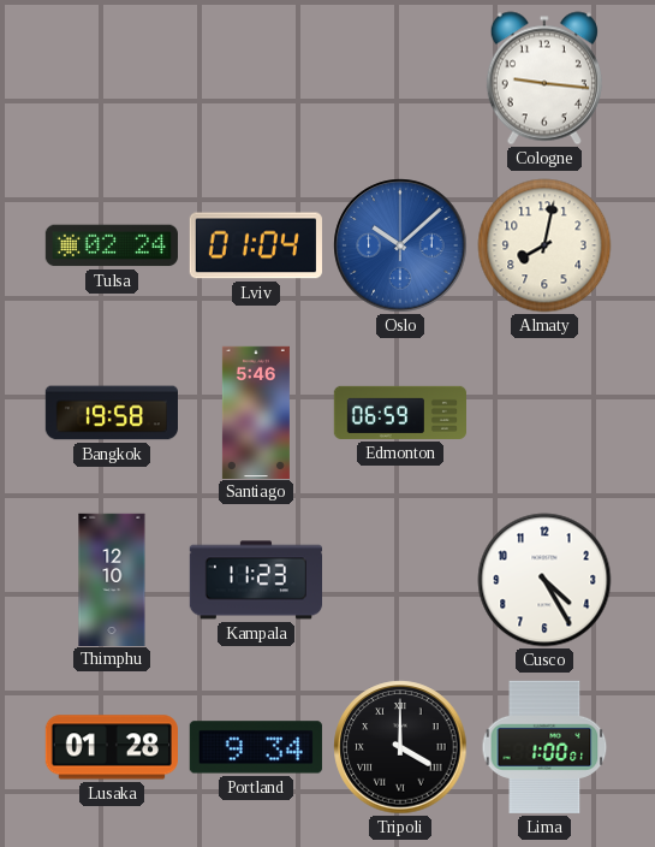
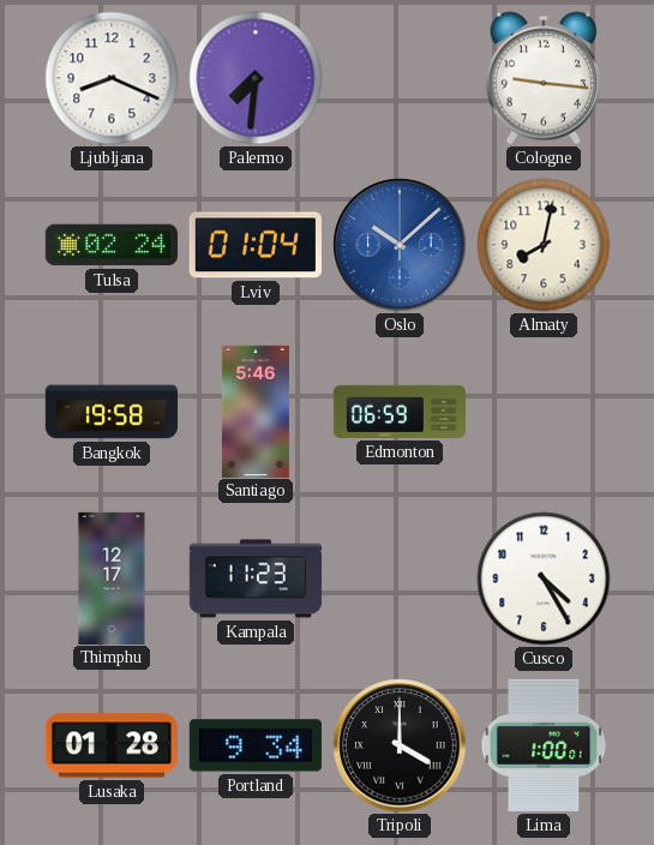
Ljubljana: none -> 8:19
Palermo: none -> 7:31
Thimphu: 12:10 -> 12:17
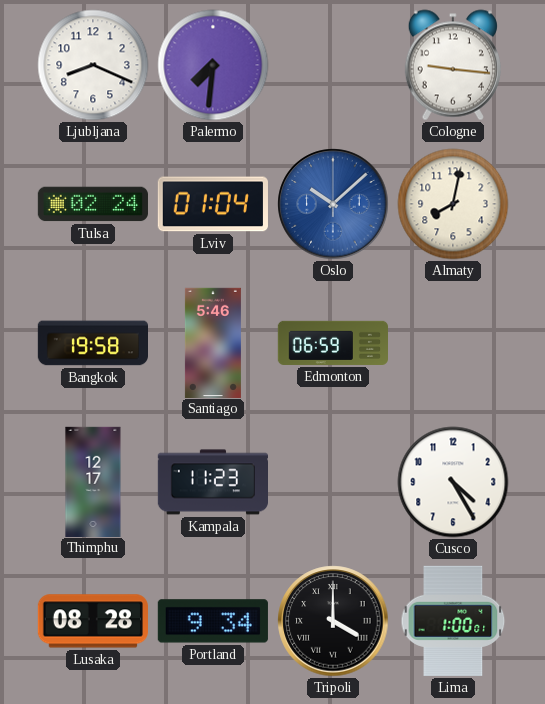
Lusaka: 01:28 -> 08:28
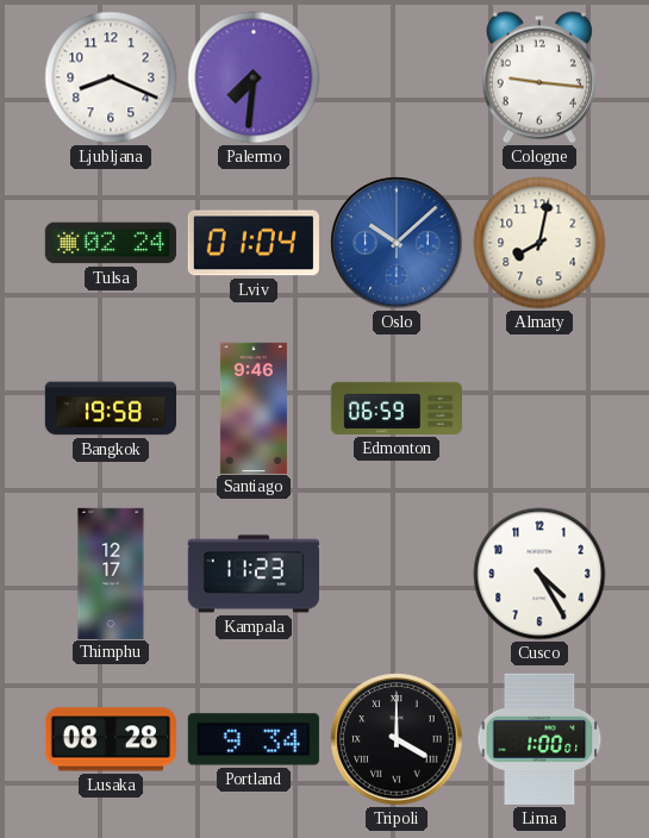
Santiago: 5:46 -> 9:46
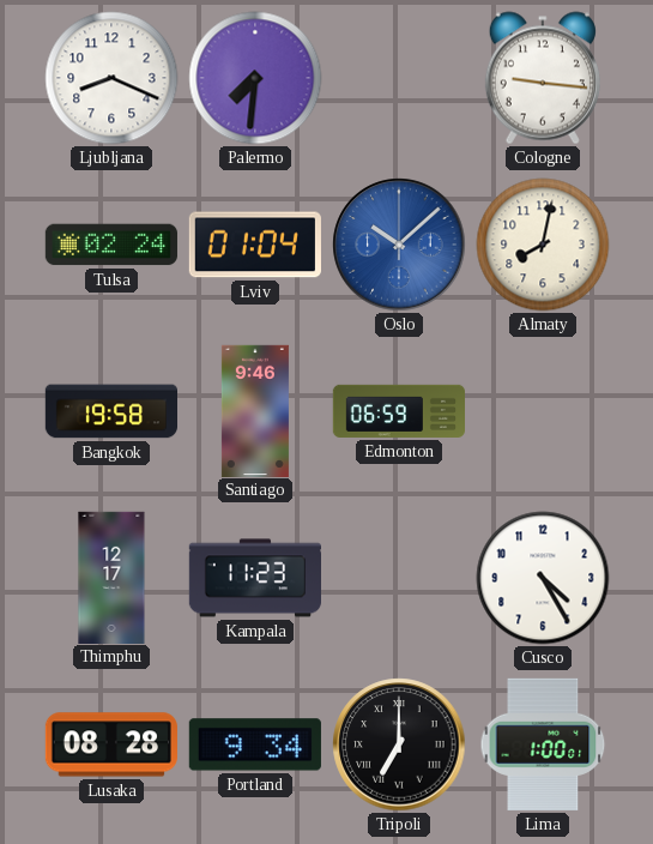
Tripoli: 4:00 -> 7:00
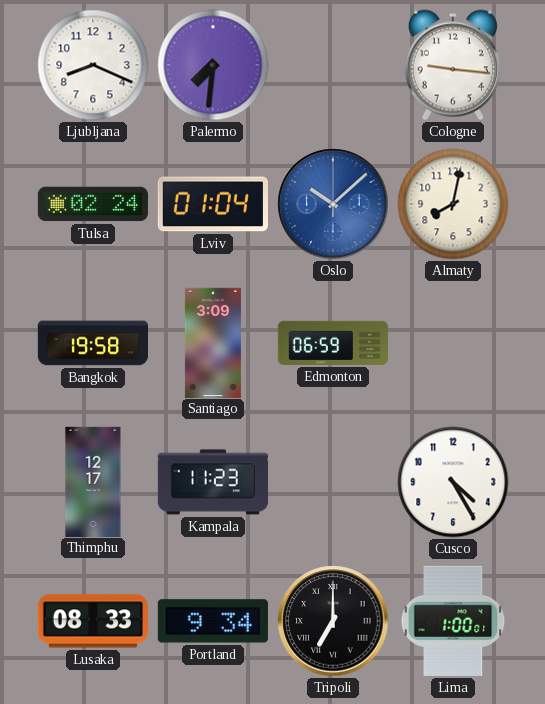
Santiago: 9:46 -> 3:09
Lusaka: 08:28 -> 08:33
